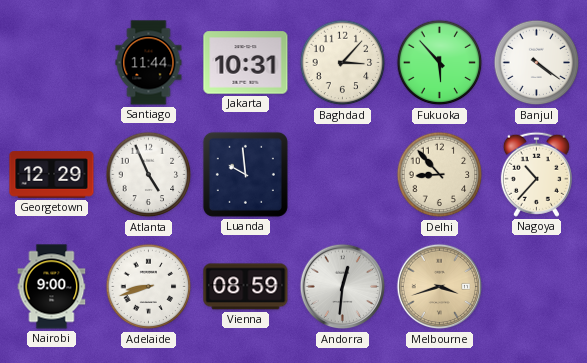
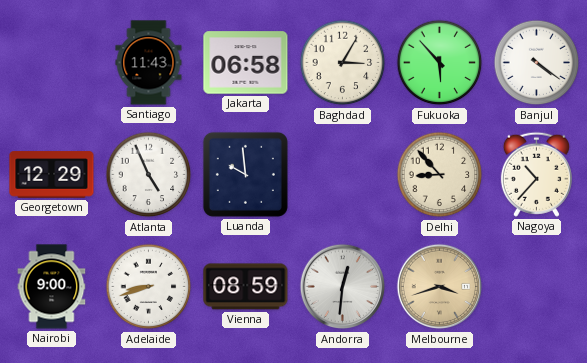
Santiago: 11:44 -> 11:43
Jakarta: 10:31 -> 06:58
Baghdad: 3:07 -> 3:05
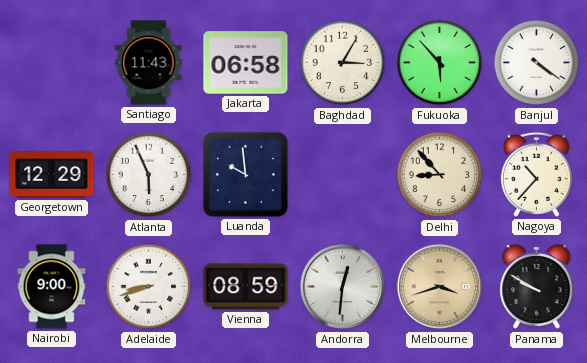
Atlanta: 4:56 -> 5:56
Panama: none -> 9:50
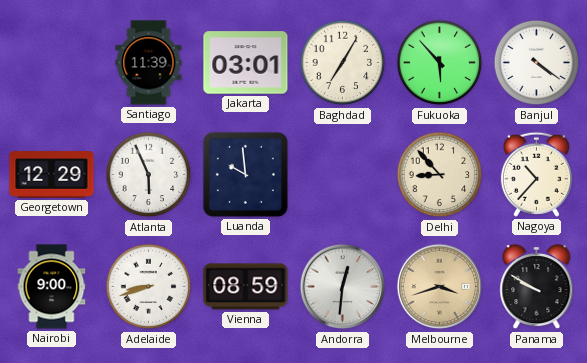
Santiago: 11:43 -> 11:39
Jakarta: 06:58 -> 03:01
Baghdad: 3:05 -> 7:05
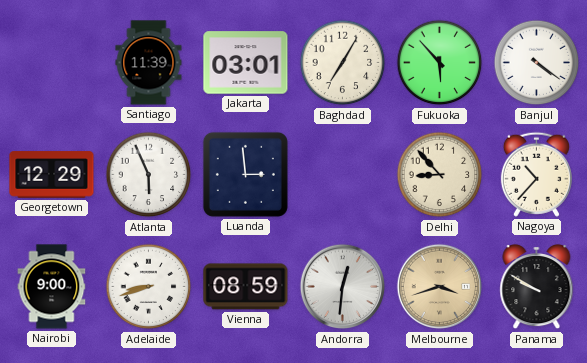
Luanda: 9:59 -> 2:59
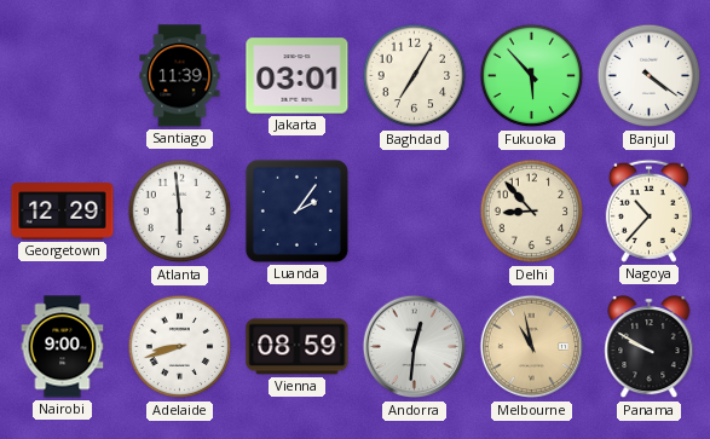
Atlanta: 5:56 -> 5:59
Luanda: 2:59 -> 2:06
Melbourne: 3:42 -> 10:58
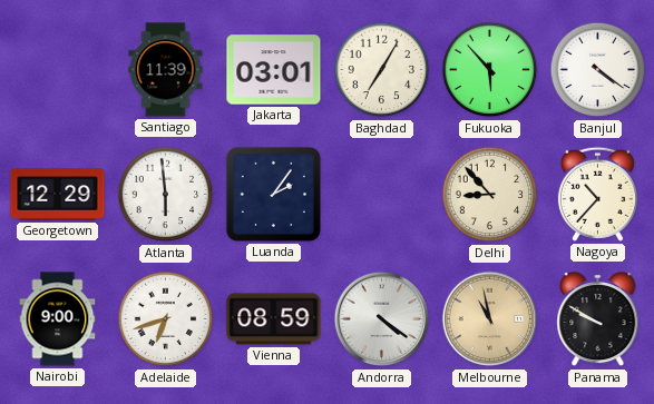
Adelaide: 8:42 -> 6:42
Andorra: 12:31 -> 4:21
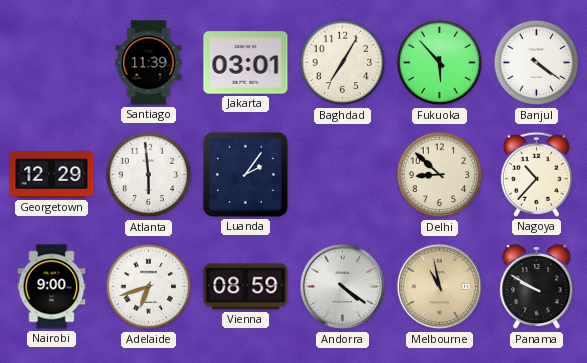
Delhi: 8:53 -> 8:52
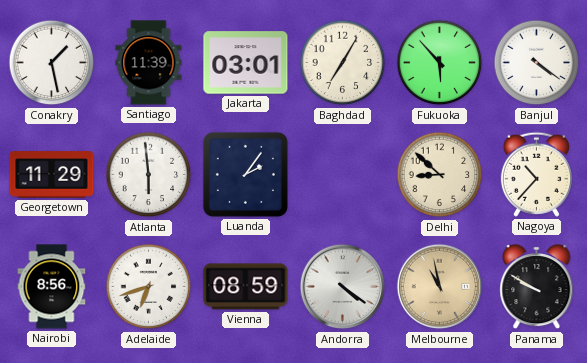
Conakry: none -> 1:28
Georgetown: 12:29 -> 11:29
Nairobi: 9:00 -> 8:56
